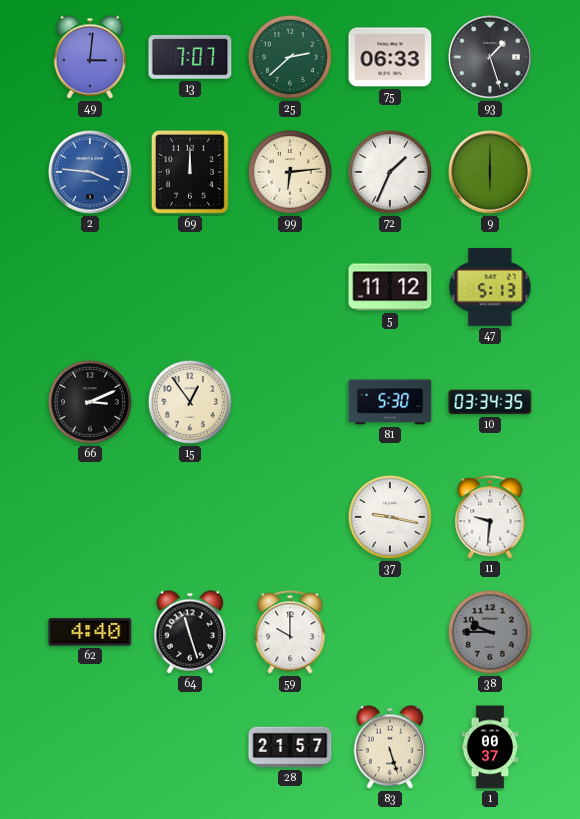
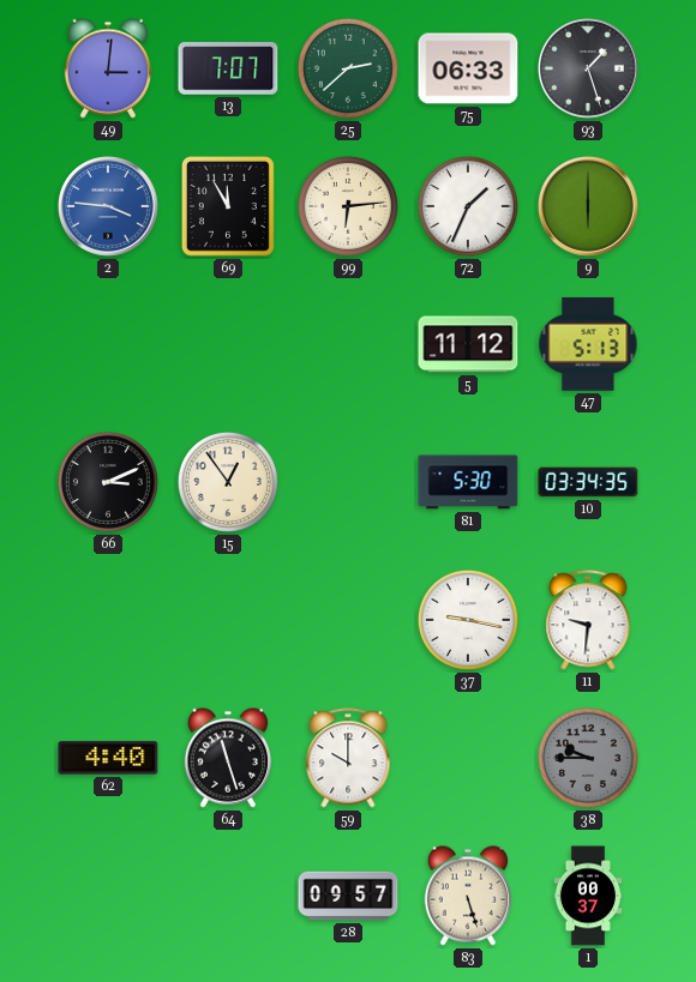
69: 12:00 -> 11:55
28: 21:57 -> 09:57
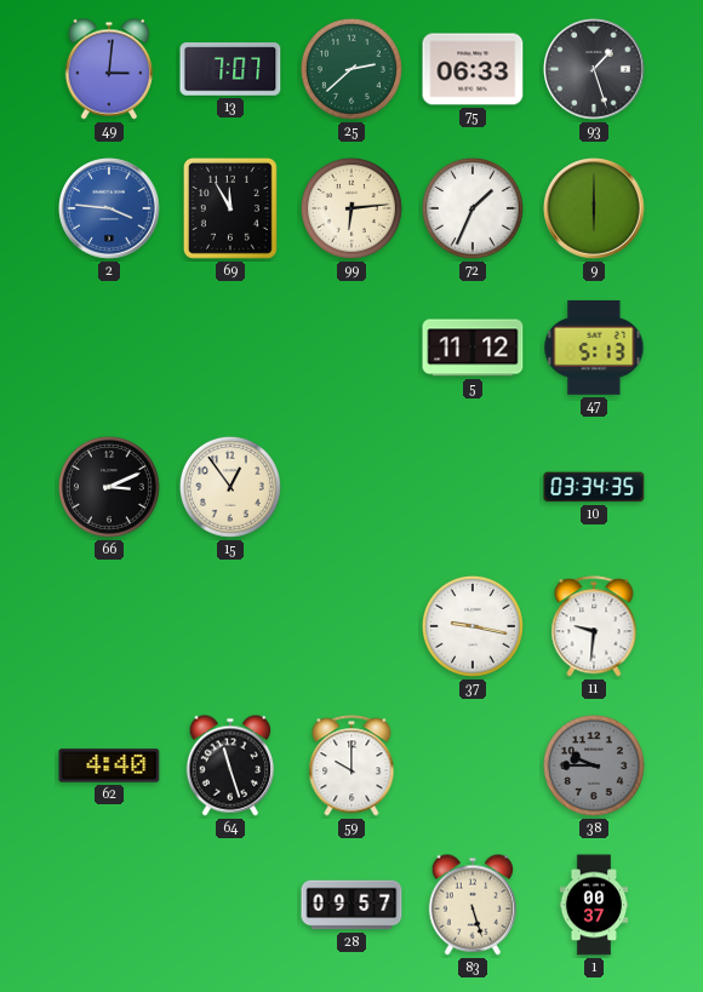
81: 5:30 -> none
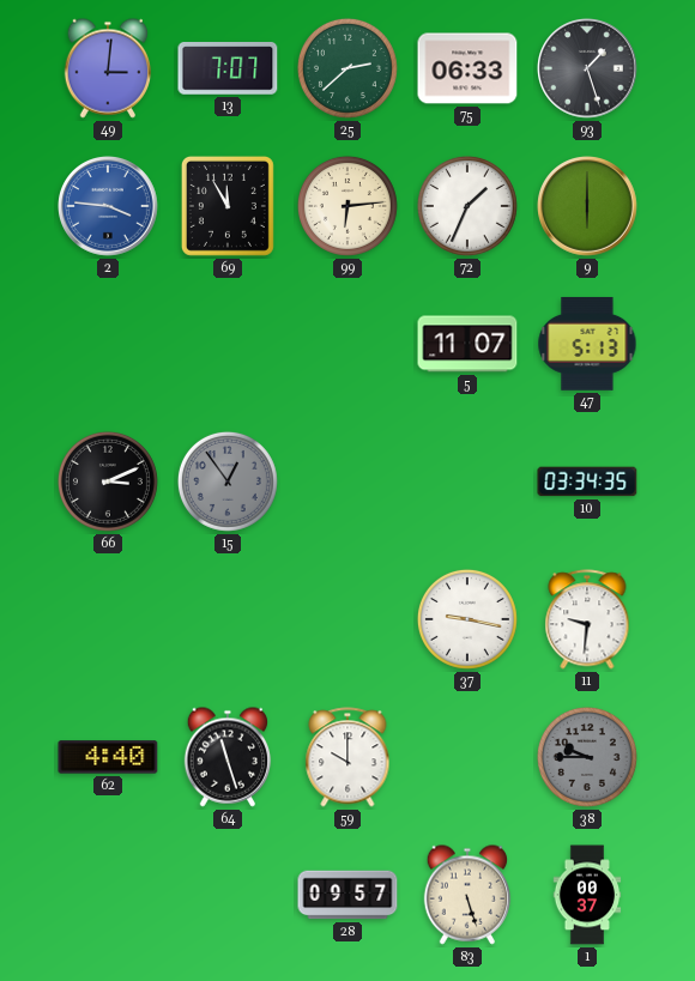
5: 11:12 -> 11:07
15 dial: cream -> grey
